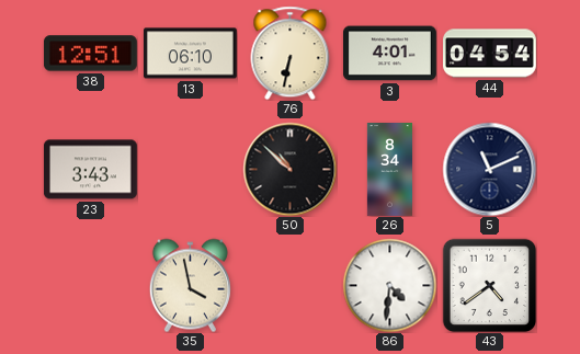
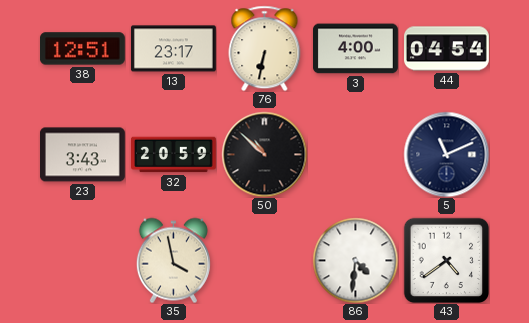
13: 06:10 -> 23:17
3: 4:01 -> 4:00
32: none -> 20:59
26: 8:34 -> none
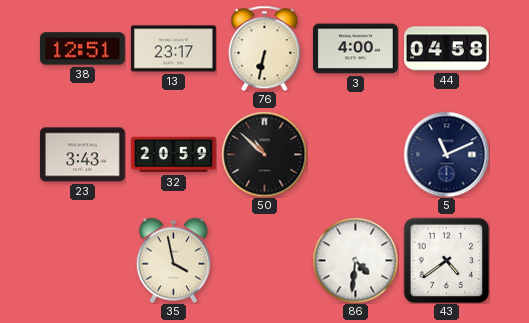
44: 04:54 -> 04:58
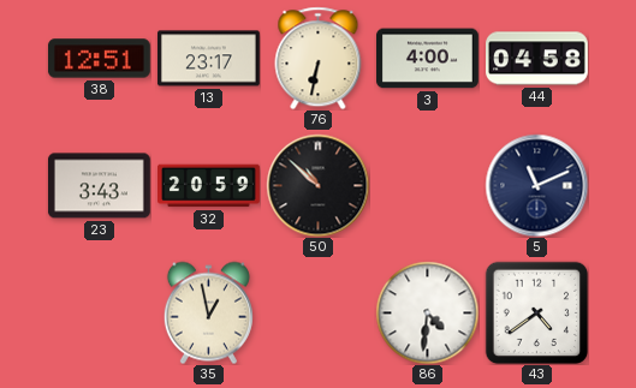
35: 3:58 -> 12:58
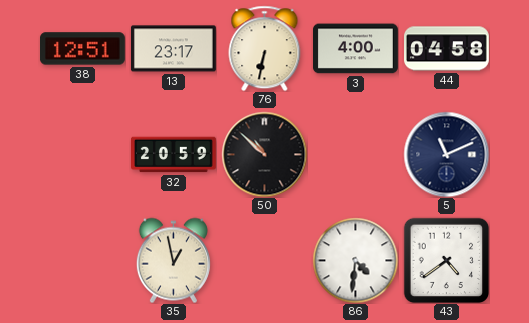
23: 3:43 -> none
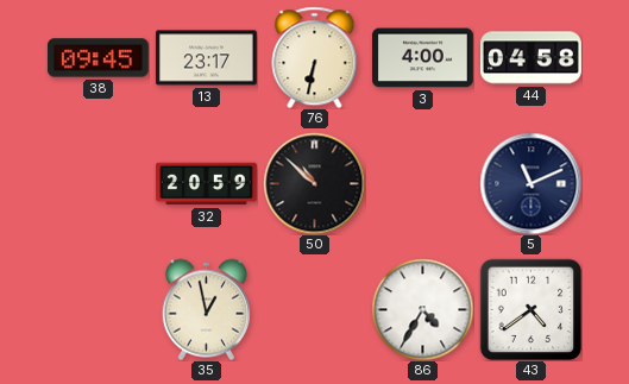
38: 12:51 -> 09:45
86: 4:31 -> 4:35
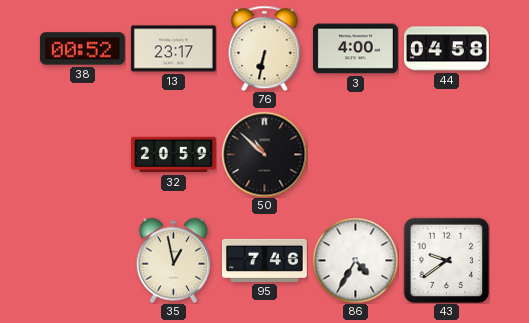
38: 09:45 -> 00:52
5: 11:11 -> none
95: none -> 7:46
43: 4:39 -> 9:39
